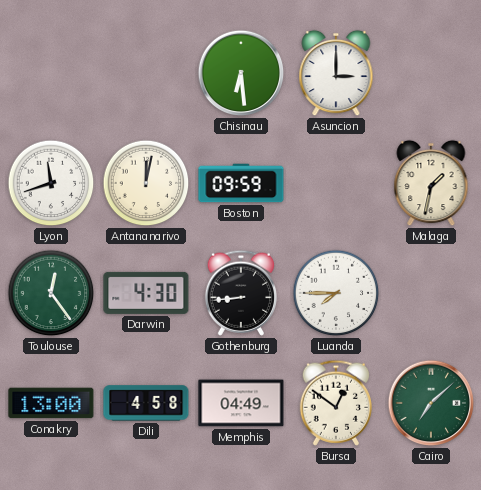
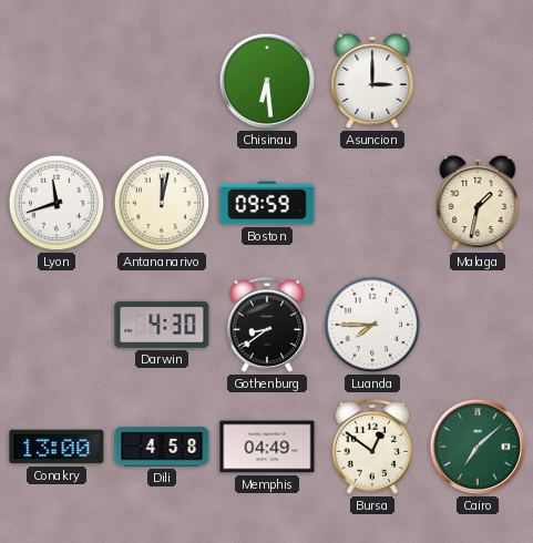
Toulouse: 12:24 -> none
Gothenburg: 8:44 -> 8:39
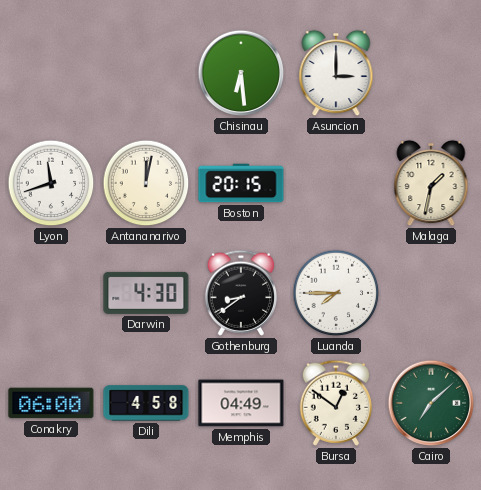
Boston: 09:59 -> 20:15
Conakry: 13:00 -> 06:00
